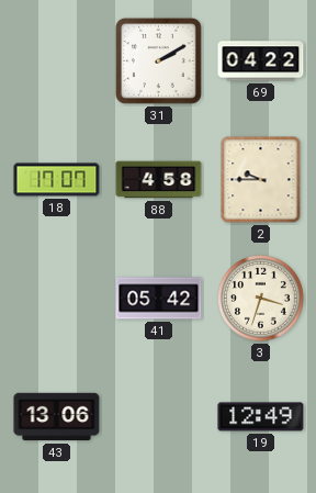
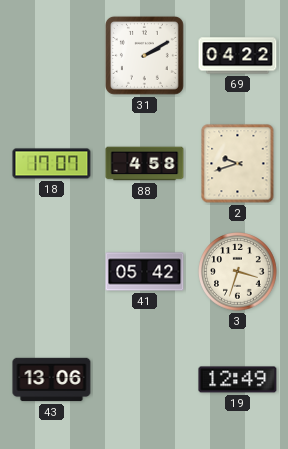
2: 9:45 -> 9:42
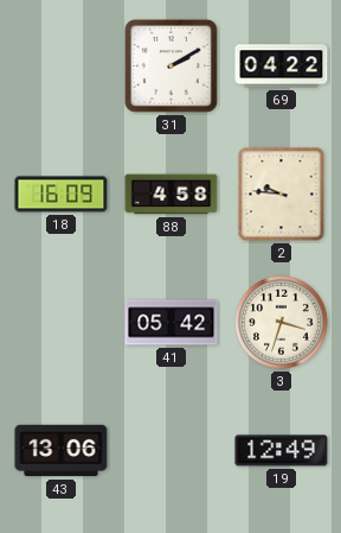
18: 17:07 -> 16:09
2: 9:42 -> 9:46
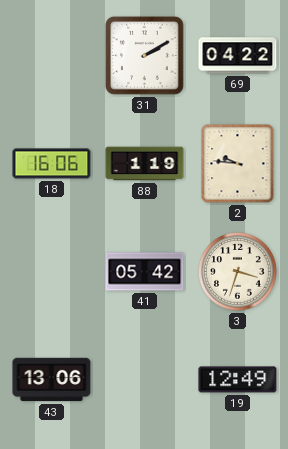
18: 16:09 -> 16:06
88: 4:58 -> 1:19
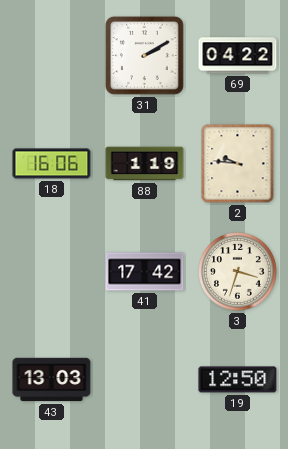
41: 05:42 -> 17:42
43: 13:06 -> 13:03
19: 12:49 -> 12:50
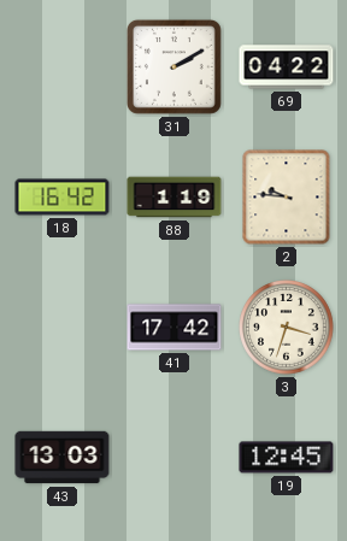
18: 16:06 -> 16:42
19: 12:50 -> 12:45
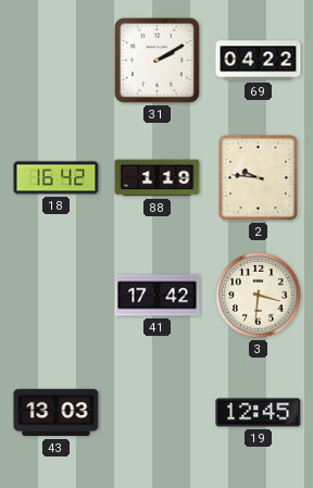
3: 3:33 -> 3:31
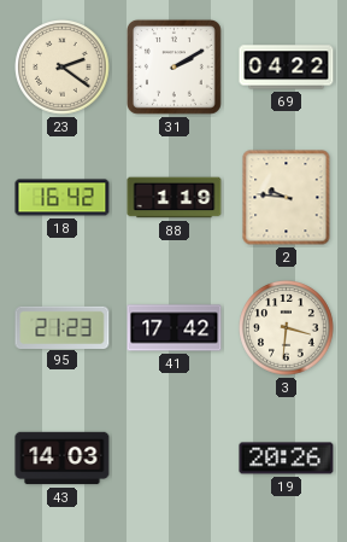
23: none -> 2:21
95: none -> 21:23
43: 13:03 -> 14:03
19: 12:45 -> 20:26
